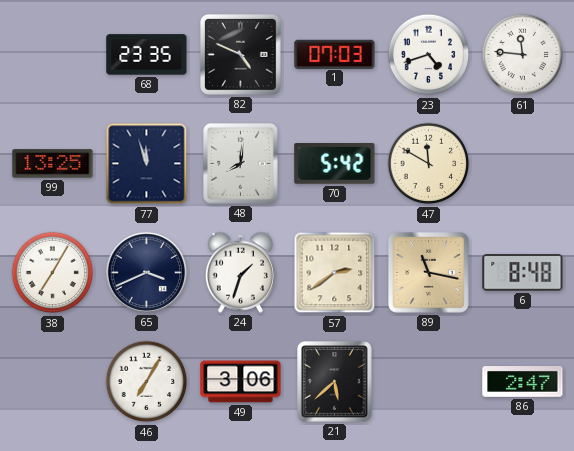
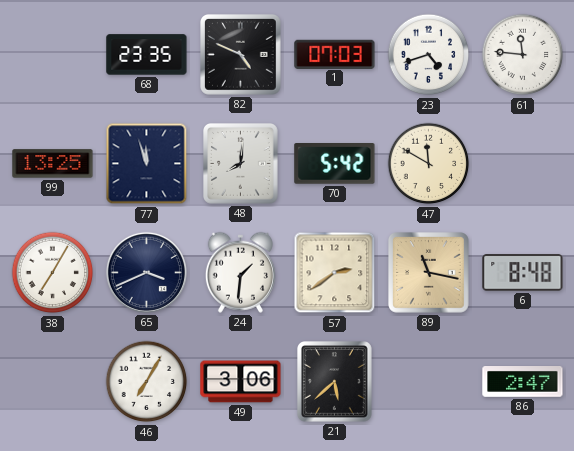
24: 1:33 -> 1:31
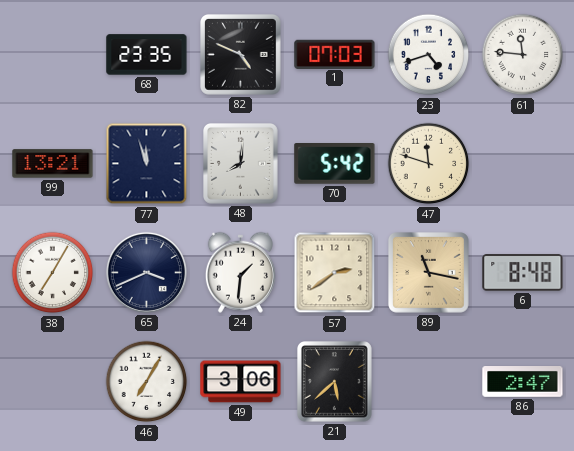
99: 13:25 -> 13:21
47: 11:50 -> 11:48
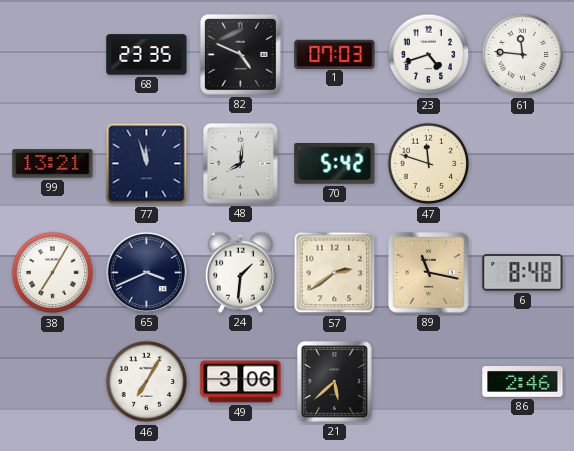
86: 2:47 -> 2:46
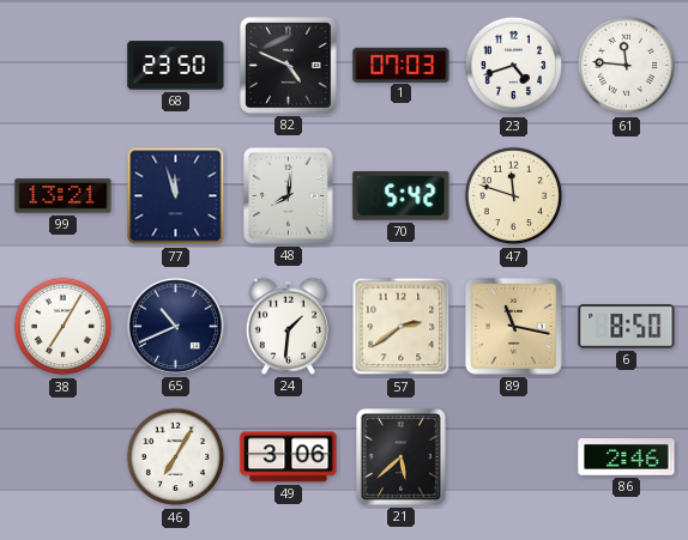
68: 23:35 -> 23:50
65: 3:41 -> 10:41
6: 8:48 -> 8:50
